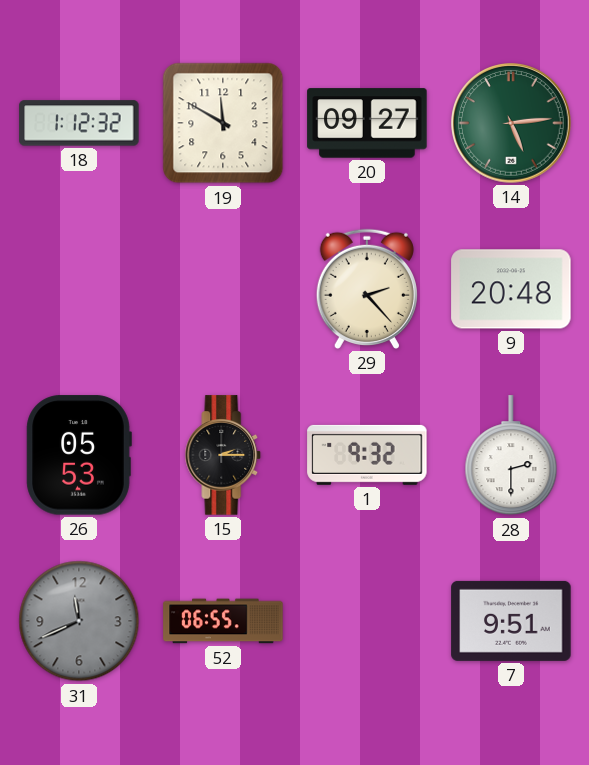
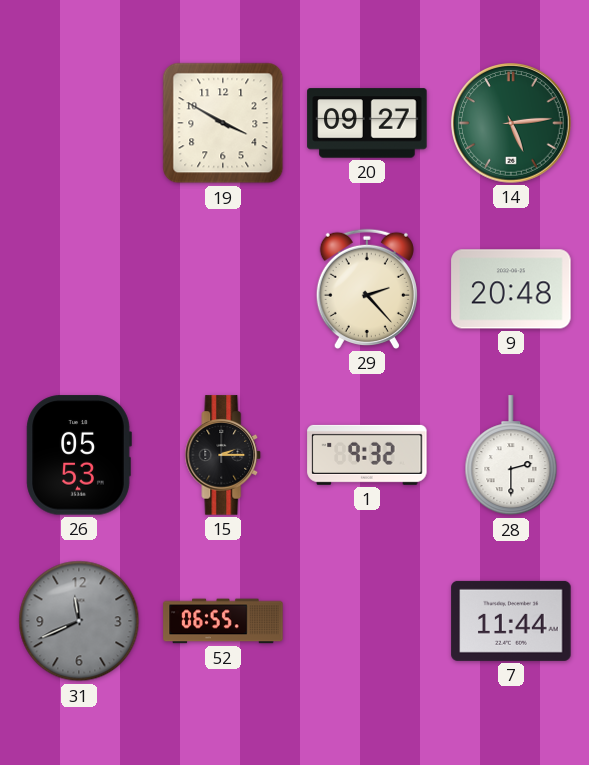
18: 1:12 -> none
19: 11:50 -> 3:50
7: 9:51 -> 11:44
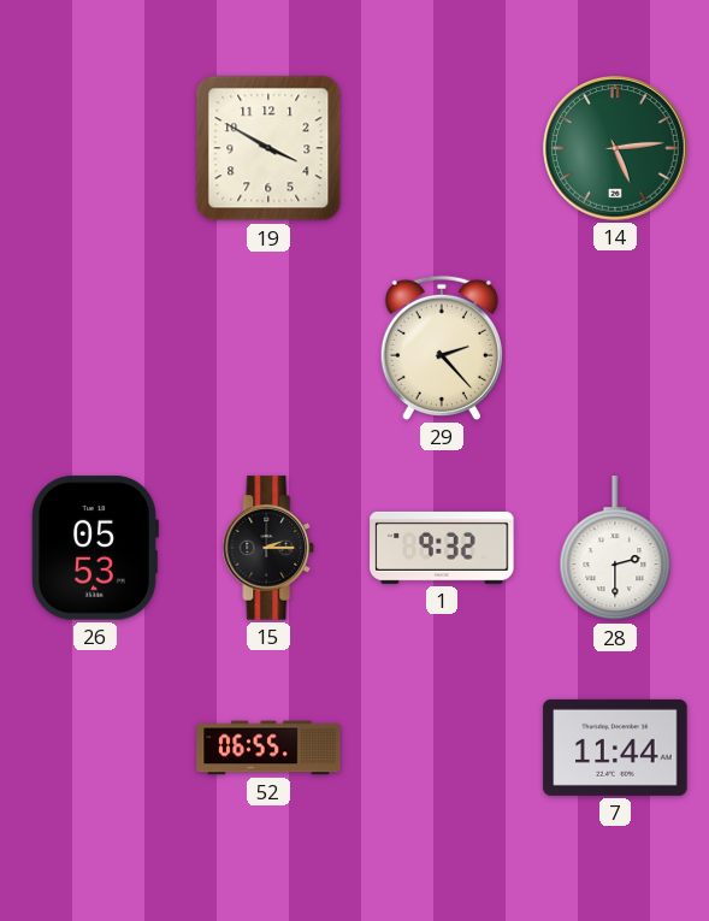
20: 09:27 -> none
9: 20:48 -> none
31: 11:41 -> none
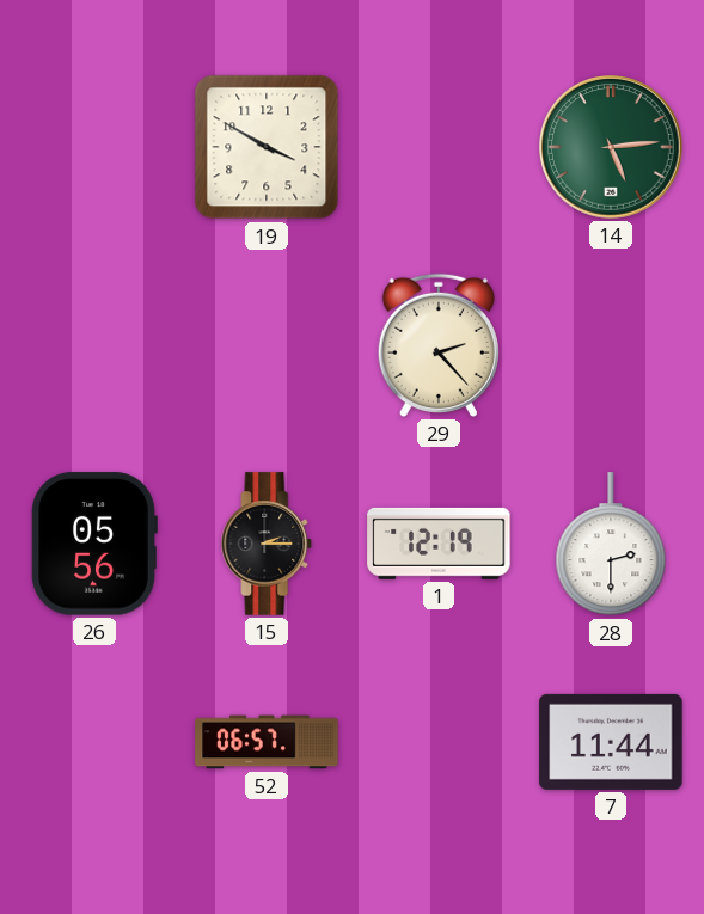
26: 05:53 -> 05:56
1: 9:32 -> 12:19
52: 06:55 -> 06:57
